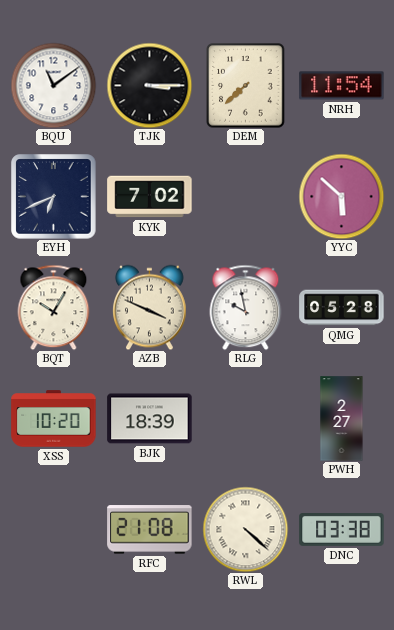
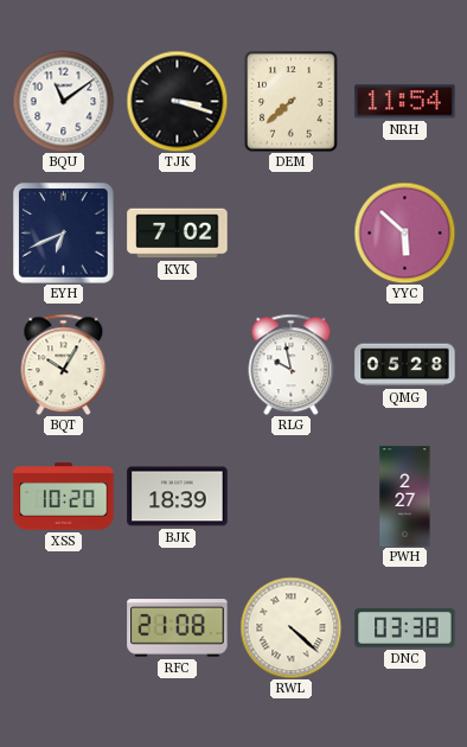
TJK: 3:15 -> 3:18
AZB: 3:49 -> none
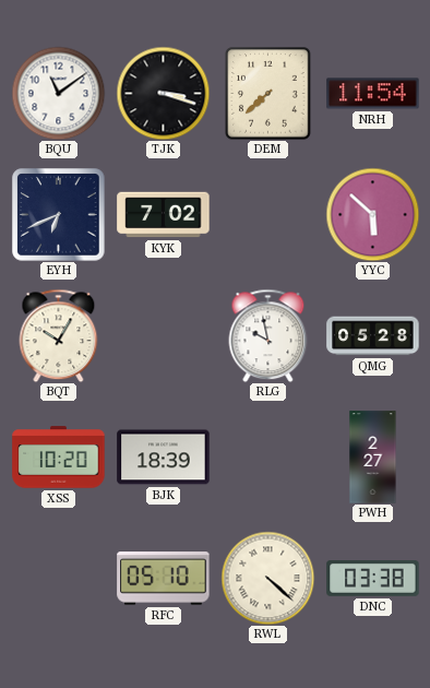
RFC: 21:08 -> 05:10
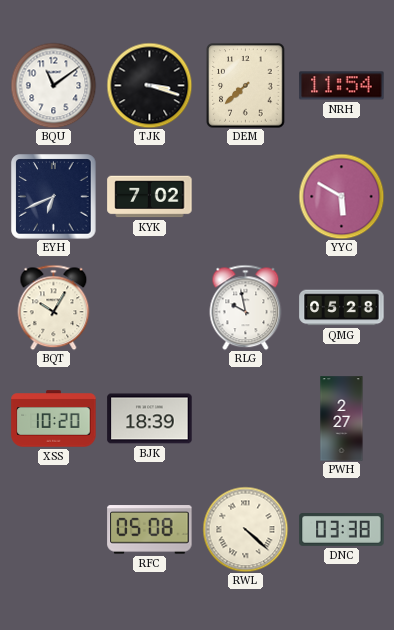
YYC: 5:52 -> 5:50
RFC: 05:10 -> 05:08
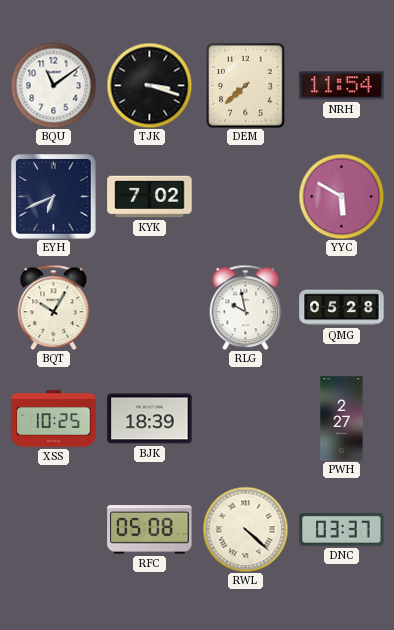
XSS: 10:20 -> 10:25
DNC: 03:38 -> 03:37
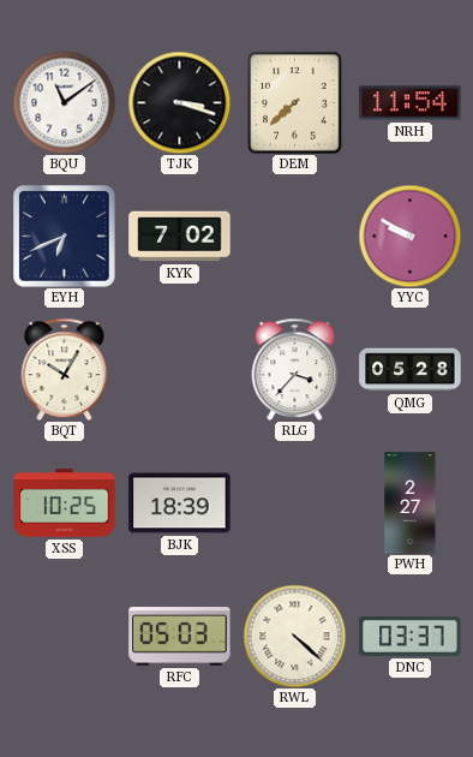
YYC: 5:50 -> 9:50
RLG: 9:58 -> 3:37
RFC: 05:08 -> 05:03
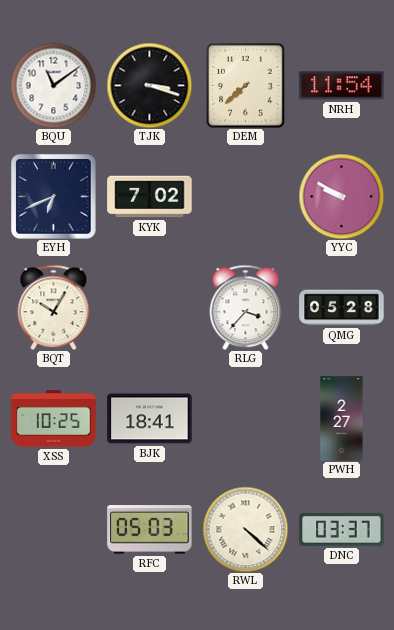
BJK: 18:39 -> 18:41
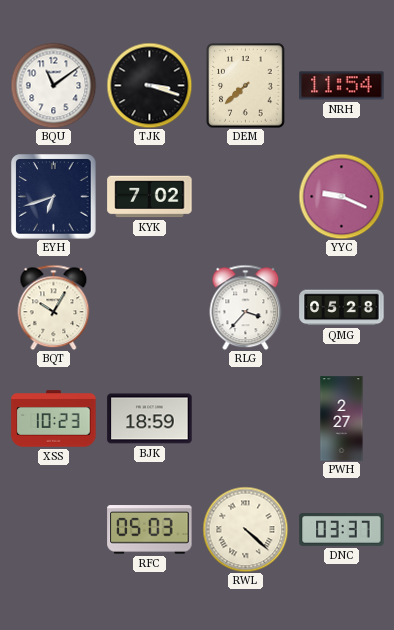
EYH: 6:41 -> 6:42
YYC: 9:50 -> 9:19
XSS: 10:25 -> 10:23
BJK: 18:41 -> 18:59
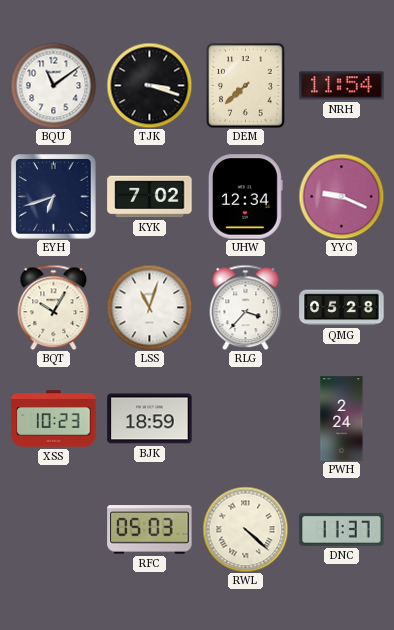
UHW: none -> 12:34
LSS: none -> 11:03
PWH: 2:27 -> 2:24
DNC: 03:37 -> 11:37
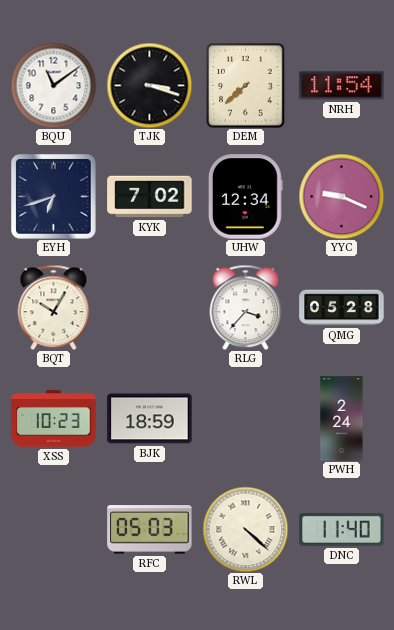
LSS: 11:03 -> none
DNC: 11:37 -> 11:40
